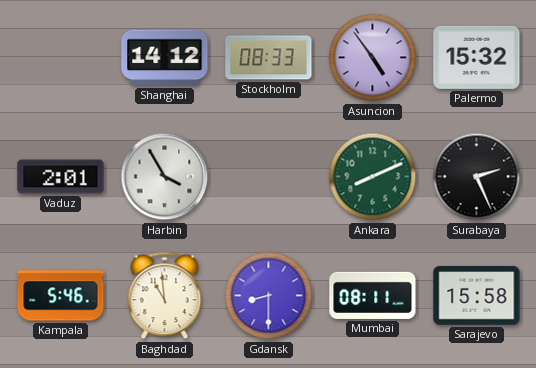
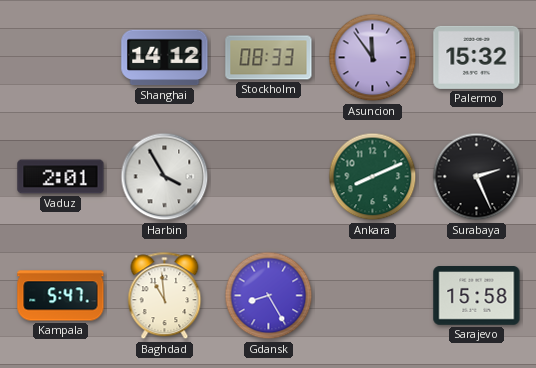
Asuncion: 4:54 -> 11:54
Kampala: 5:46 -> 5:47
Gdansk: 8:30 -> 8:25
Mumbai: 08:11 -> none
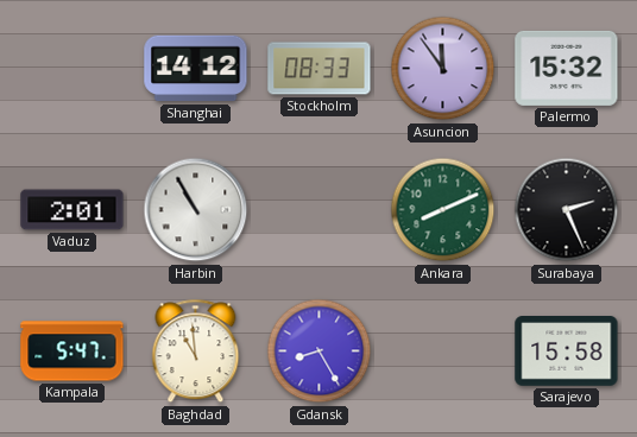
Harbin: 3:55 -> 10:55
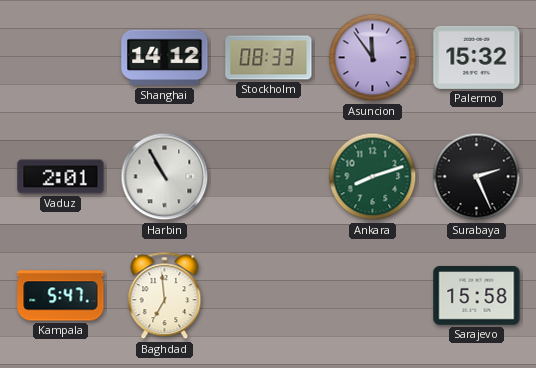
Ankara: 8:11 -> 8:12
Baghdad: 10:59 -> 6:59
Gdansk: 8:25 -> none
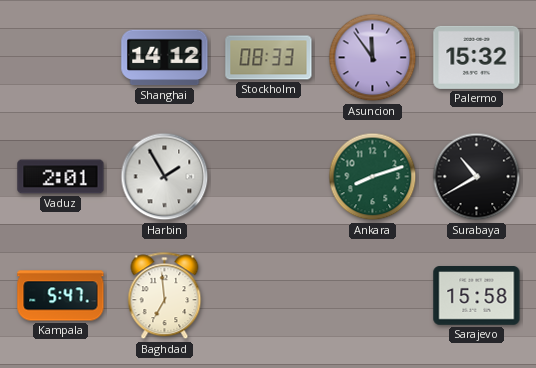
Harbin: 10:55 -> 1:55
Surabaya: 2:26 -> 10:40
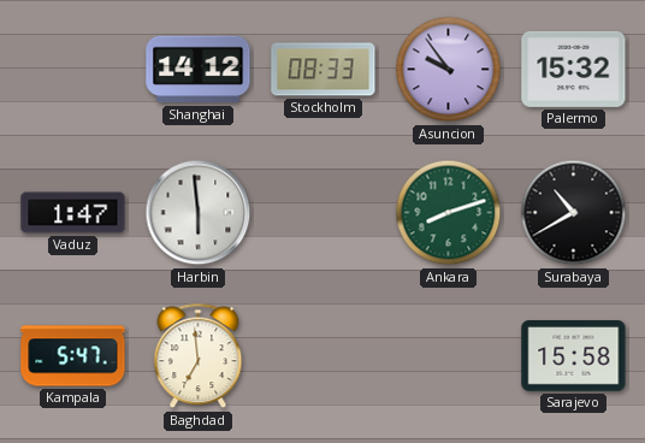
Asuncion: 11:54 -> 9:54
Vaduz: 2:01 -> 1:47
Harbin: 1:55 -> 5:59
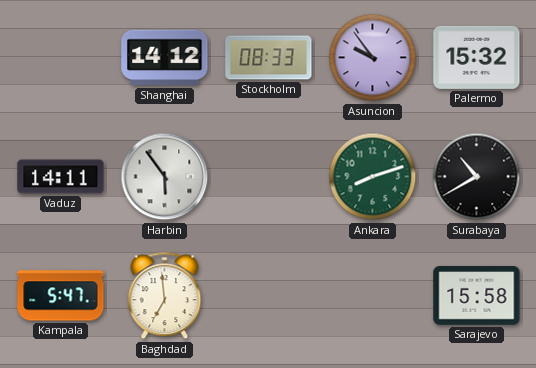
Vaduz: 1:47 -> 14:11
Harbin: 5:59 -> 5:54
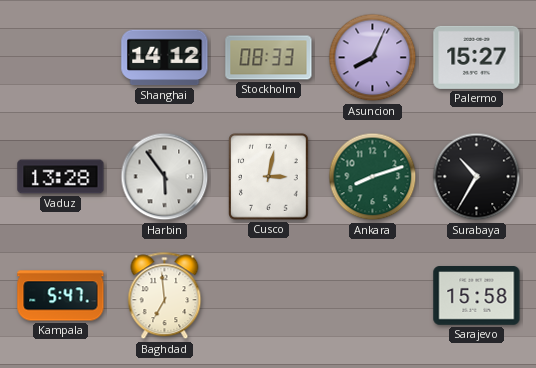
Asuncion: 9:54 -> 8:04
Palermo: 15:32 -> 15:27
Vaduz: 14:11 -> 13:28
Cusco: none -> 3:02
Surabaya: 10:40 -> 10:35
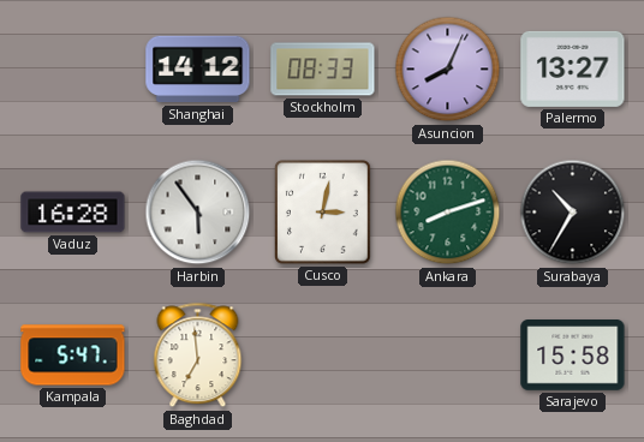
Palermo: 15:27 -> 13:27
Vaduz: 13:28 -> 16:28
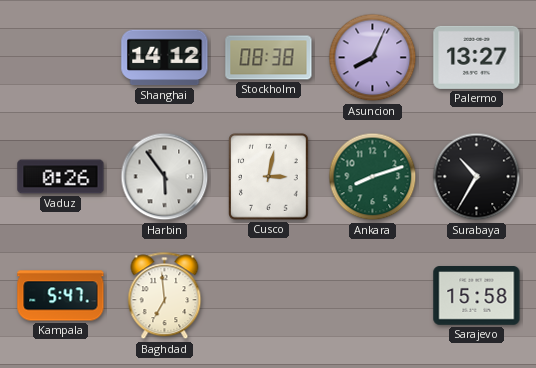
Stockholm: 08:33 -> 08:38
Vaduz: 16:28 -> 0:26
